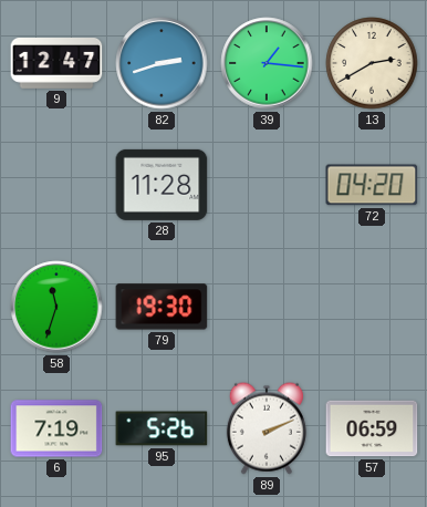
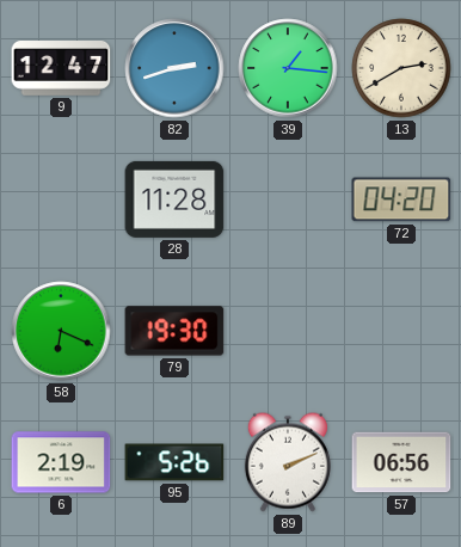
58: 11:33 -> 6:19
6: 7:19 -> 2:19
57: 06:59 -> 06:56
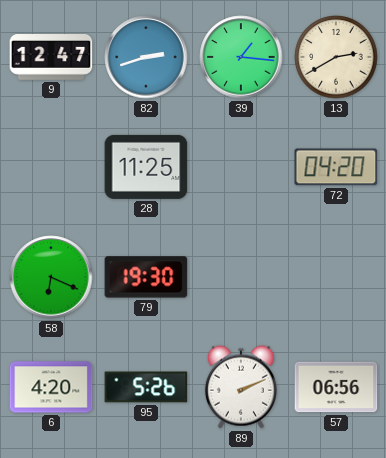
28: 11:28 -> 11:25
6: 2:19 -> 4:20
